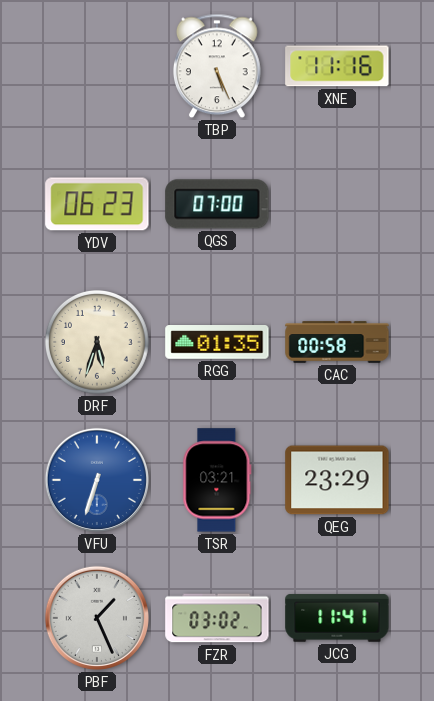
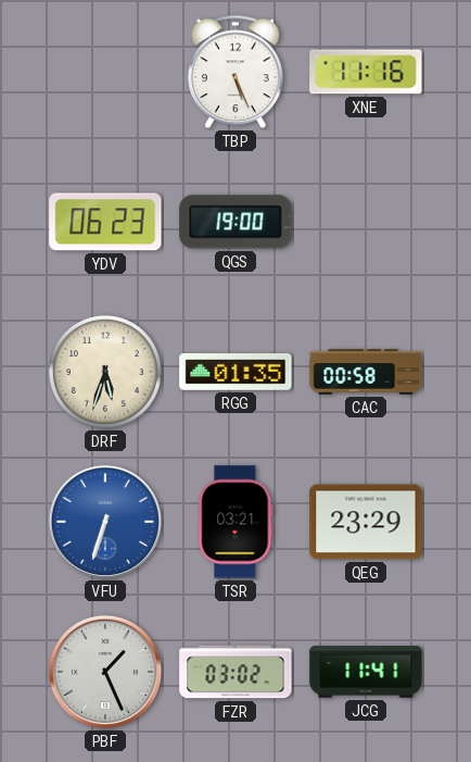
QGS: 07:00 -> 19:00
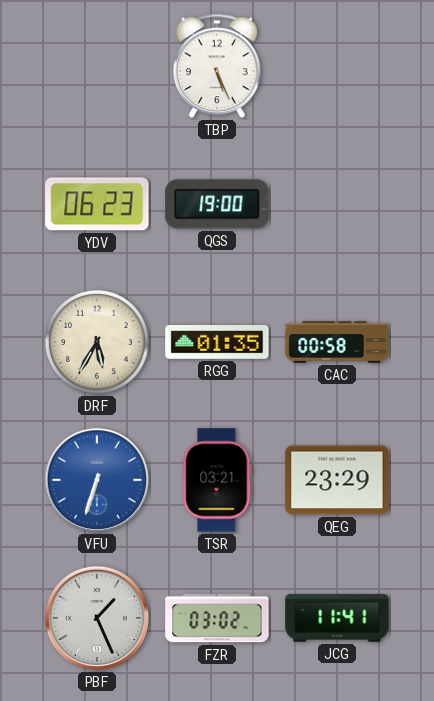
XNE: 11:16 -> none
DRF: 5:33 -> 5:35
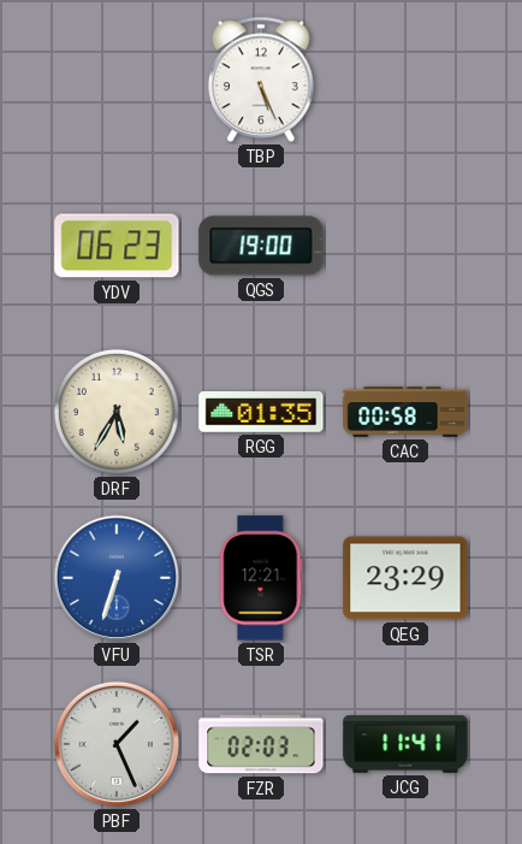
TSR: 03:21 -> 12:21
FZR: 03:02 -> 02:03
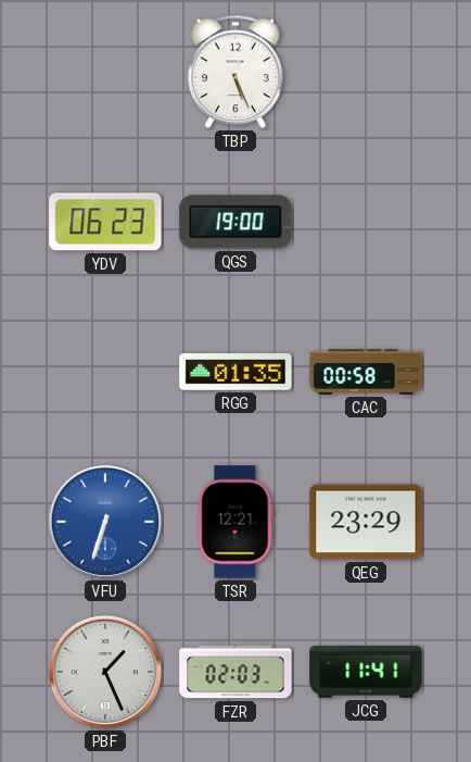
DRF: 5:35 -> none
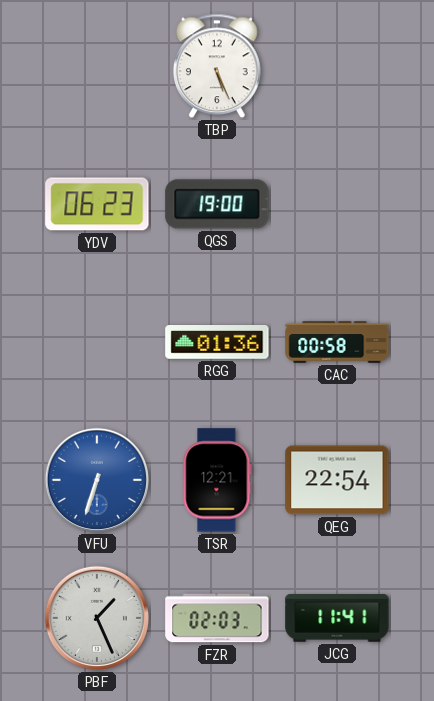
RGG: 01:35 -> 01:36
QEG: 23:29 -> 22:54
